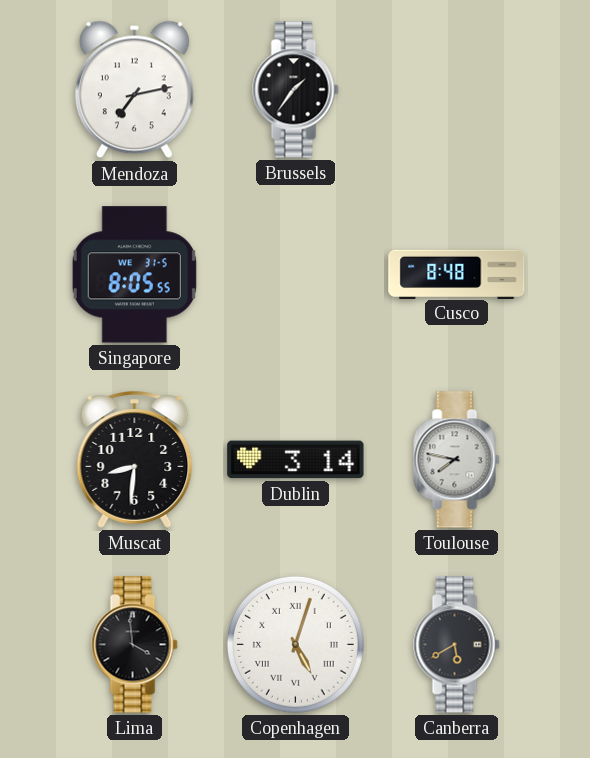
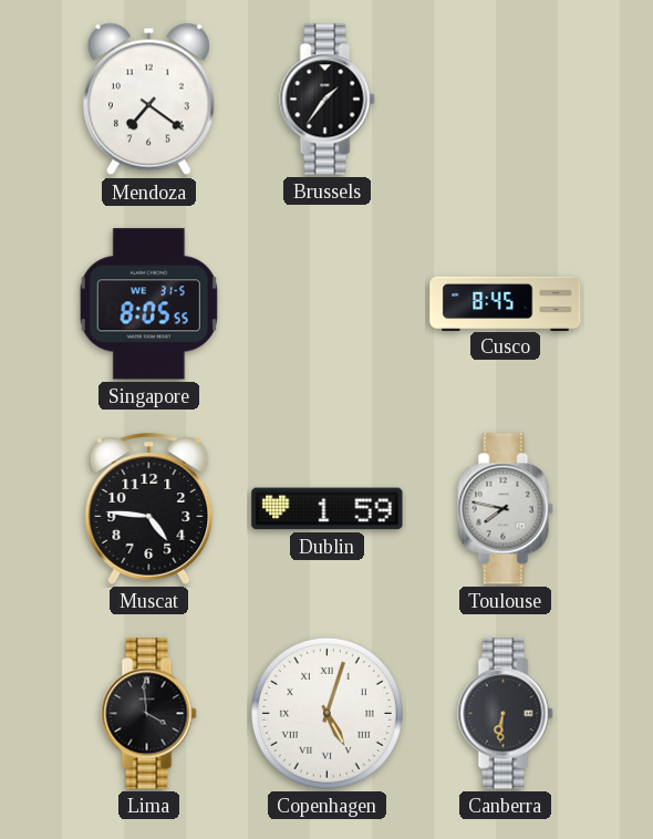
Mendoza: 7:13 -> 7:21
Cusco: 8:48 -> 8:45
Muscat: 8:31 -> 4:46
Dublin: 3:14 -> 1:59
Canberra: 5:40 -> 6:31
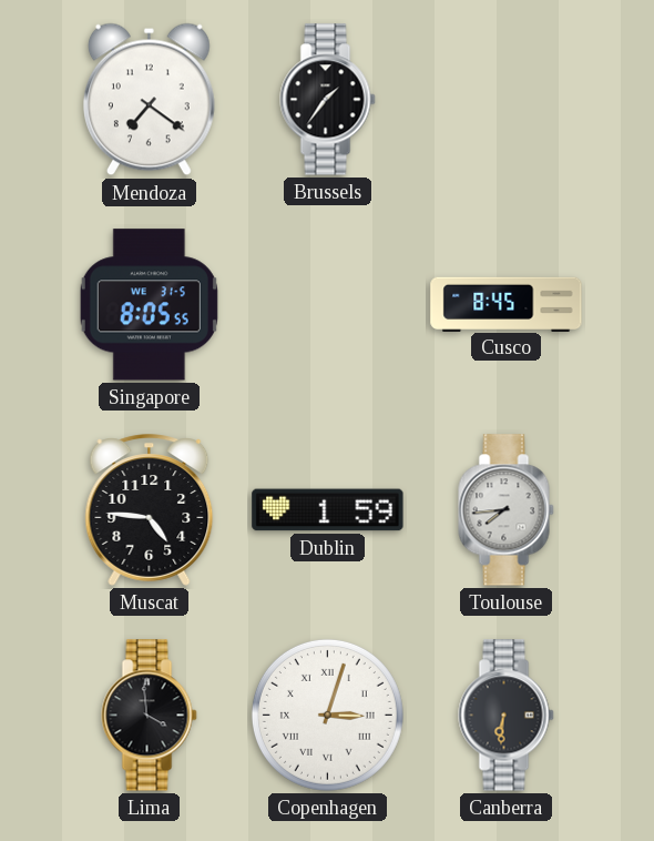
Toulouse: 7:47 -> 7:44
Copenhagen: 5:03 -> 3:03
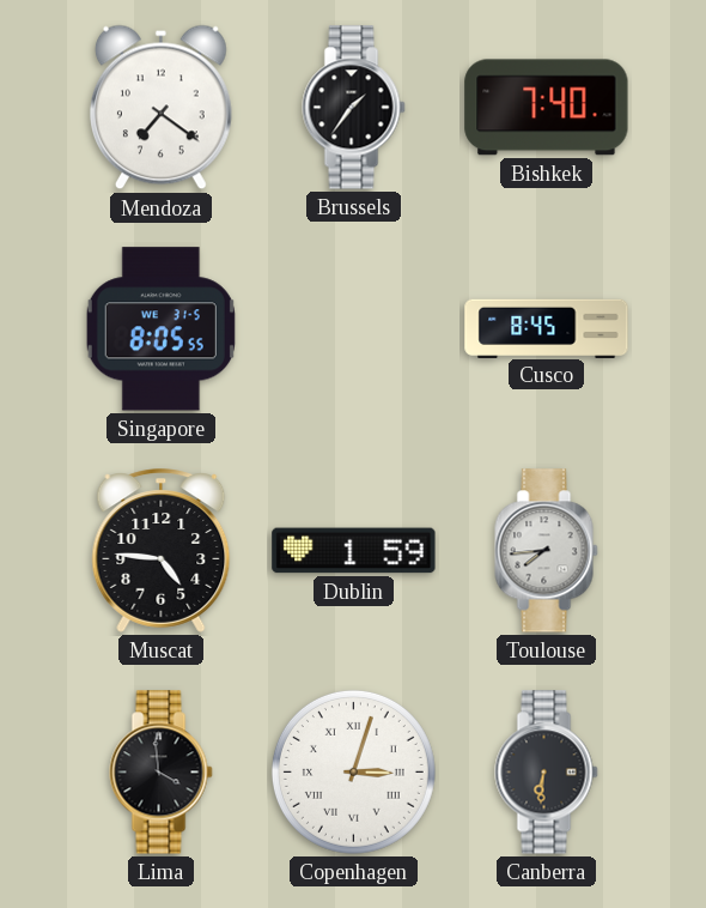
Bishkek: none -> 7:40
